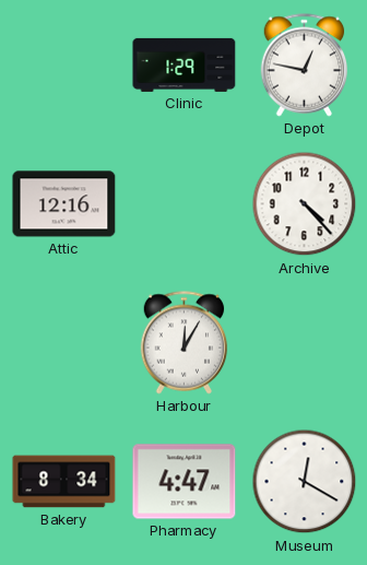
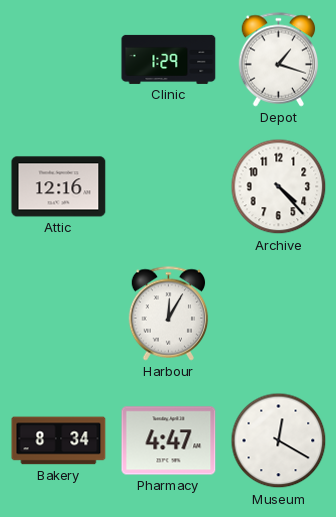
Depot: 12:47 -> 1:18
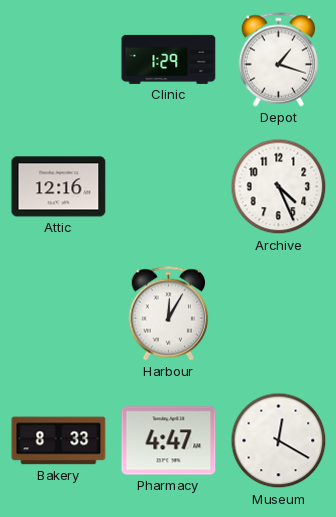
Archive: 4:23 -> 4:26
Bakery: 8:34 -> 8:33
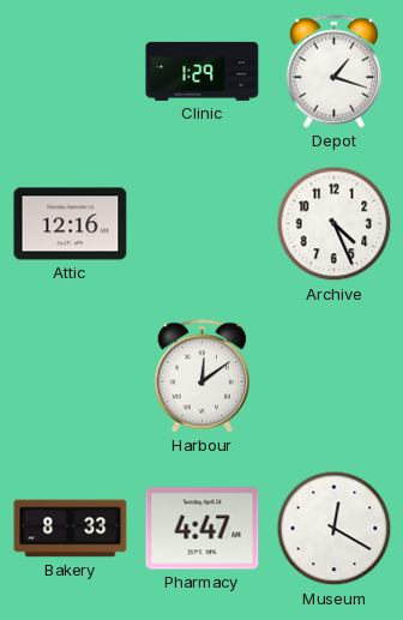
Harbour: 12:05 -> 12:09
